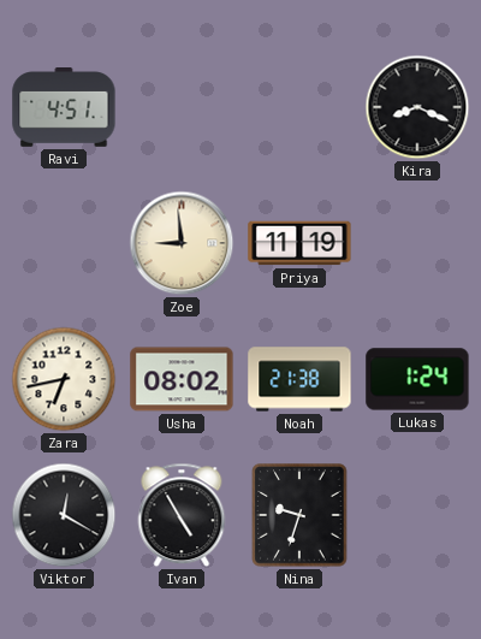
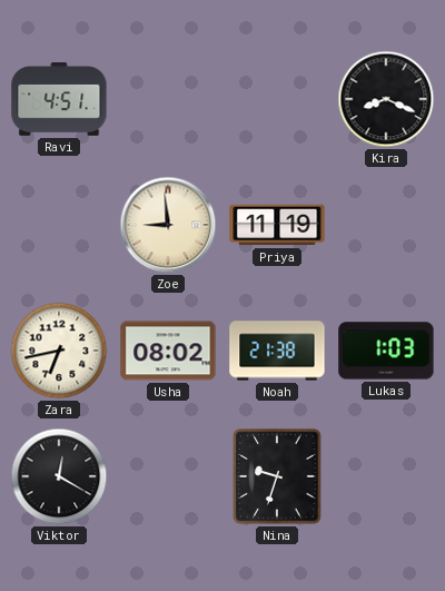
Lukas: 1:24 -> 1:03
Ivan: 4:55 -> none
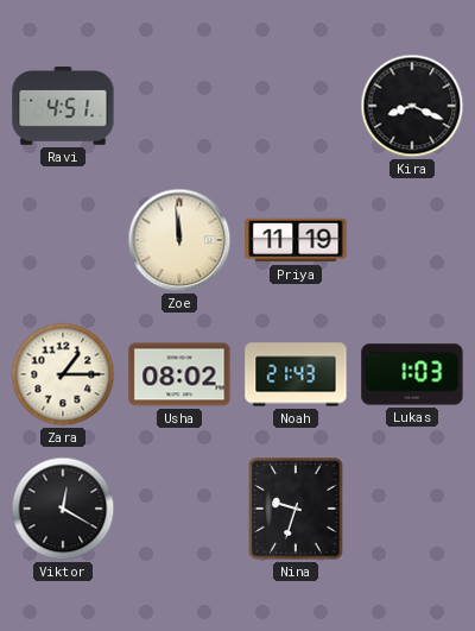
Zoe: 8:59 -> 11:59
Zara: 6:43 -> 1:15
Noah: 21:38 -> 21:43
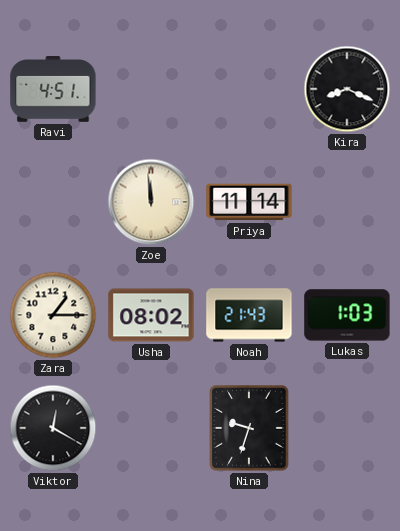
Priya: 11:19 -> 11:14
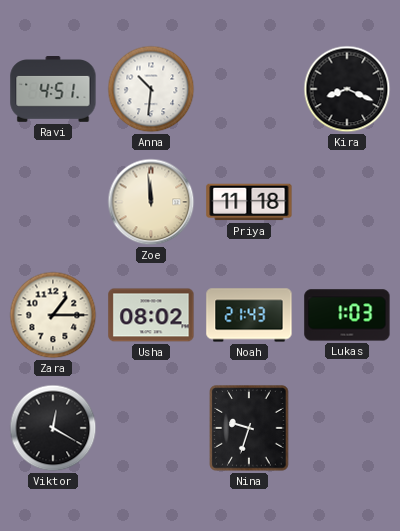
Anna: none -> 10:31
Priya: 11:14 -> 11:18
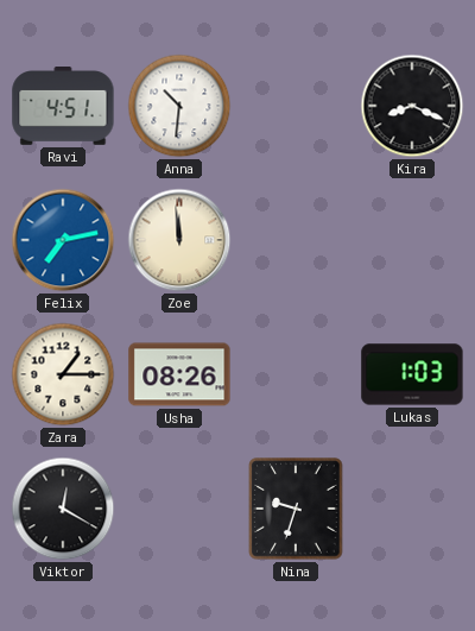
Felix: none -> 7:13
Priya: 11:18 -> none
Usha: 08:02 -> 08:26
Noah: 21:43 -> none
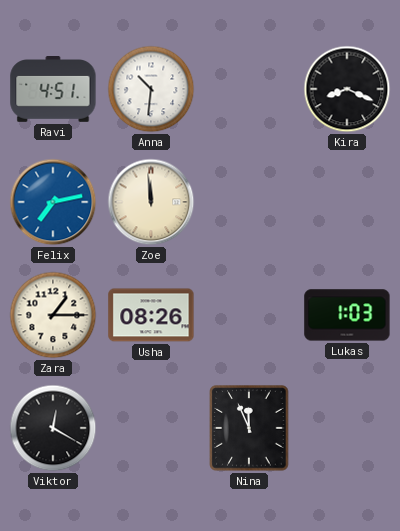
Nina: 9:33 -> 11:56
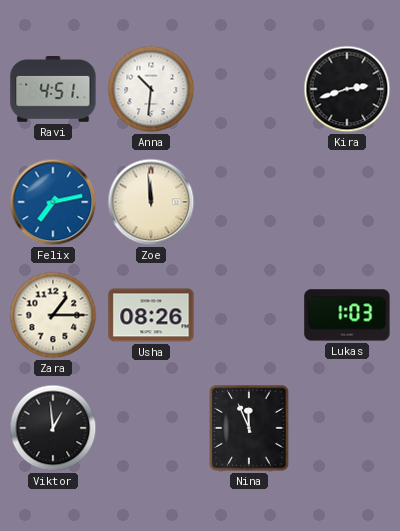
Kira: 8:19 -> 2:42
Viktor: 12:20 -> 12:59
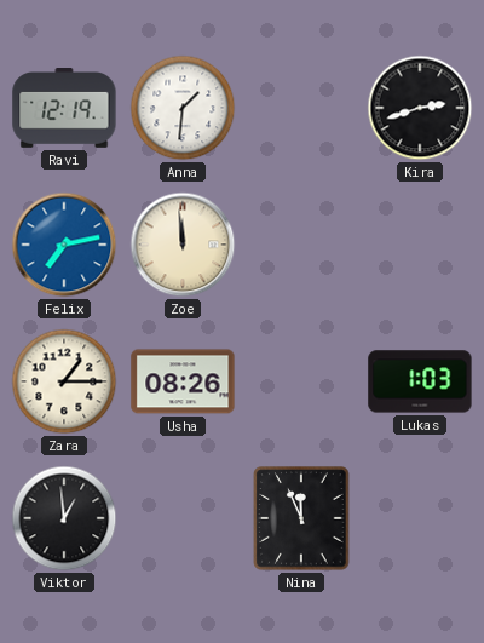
Ravi: 4:51 -> 12:19
Anna: 10:31 -> 1:31
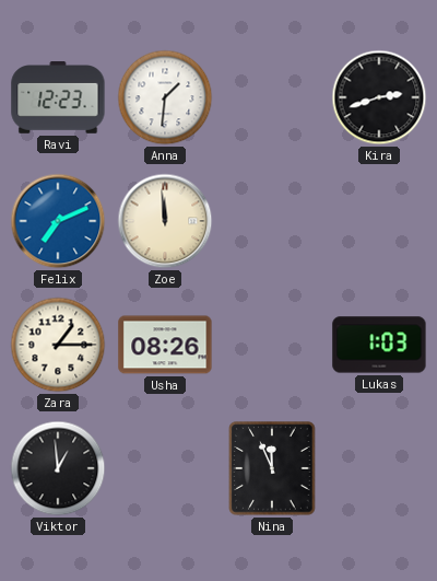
Ravi: 12:19 -> 12:23
Felix: 7:13 -> 7:11
